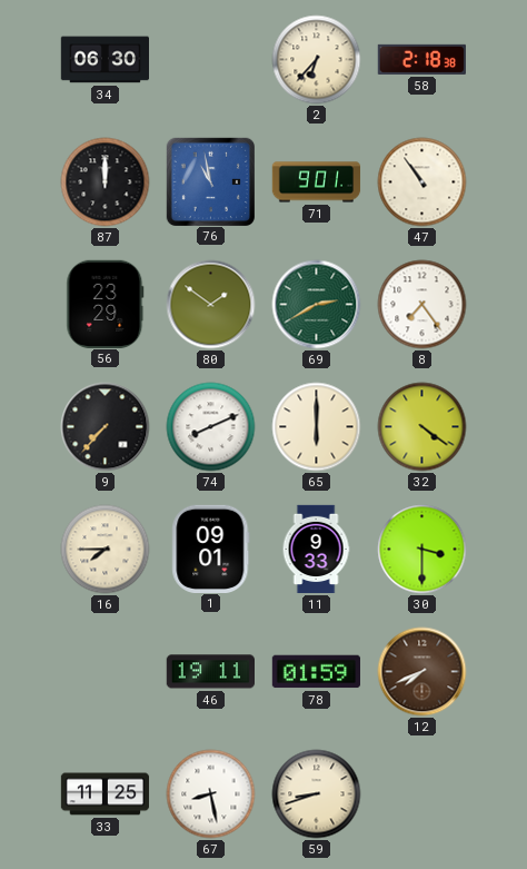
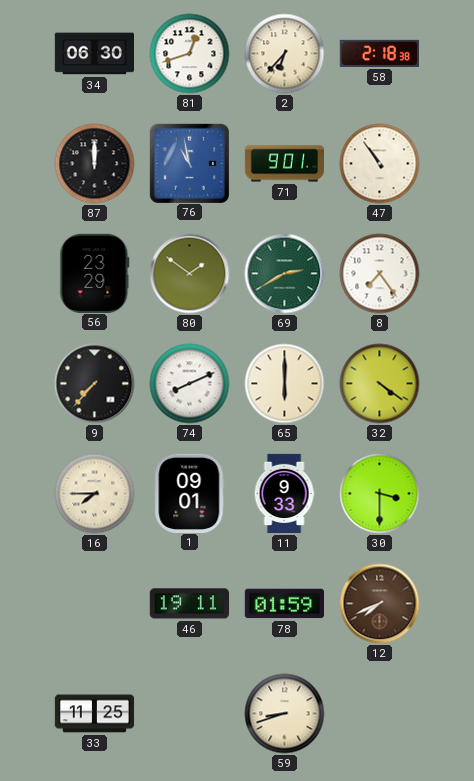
81: none -> 12:42
67: 8:28 -> none
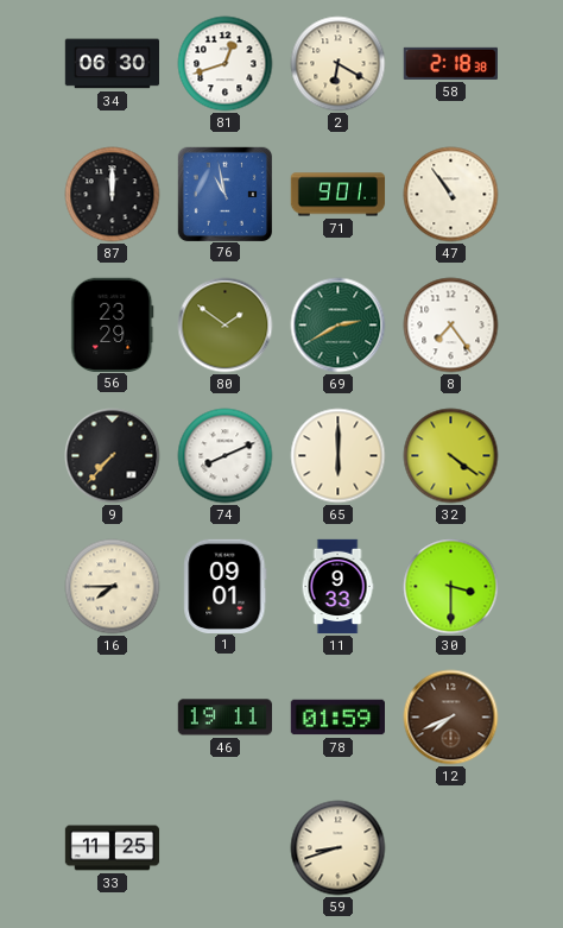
2: 6:37 -> 6:20
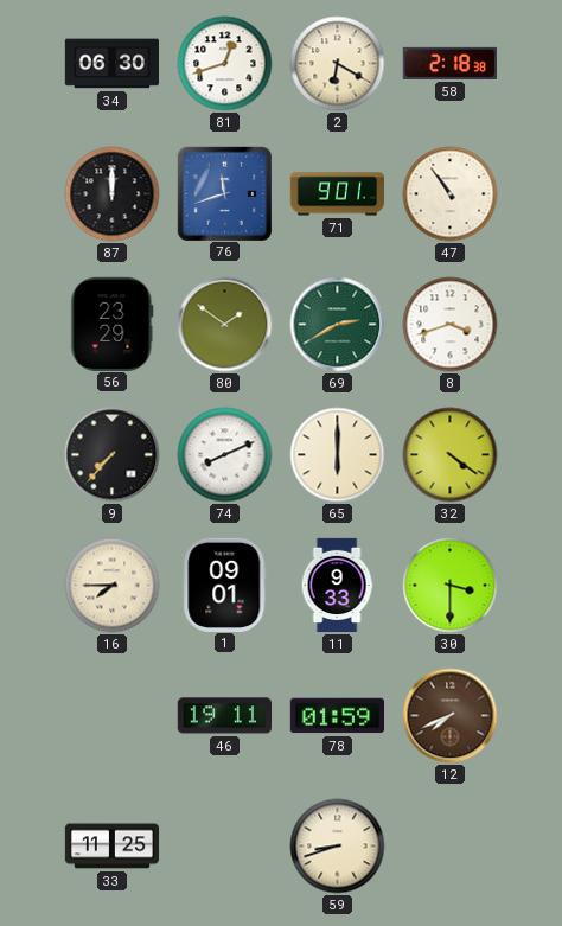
76: 10:58 -> 11:42
8: 7:24 -> 3:42
